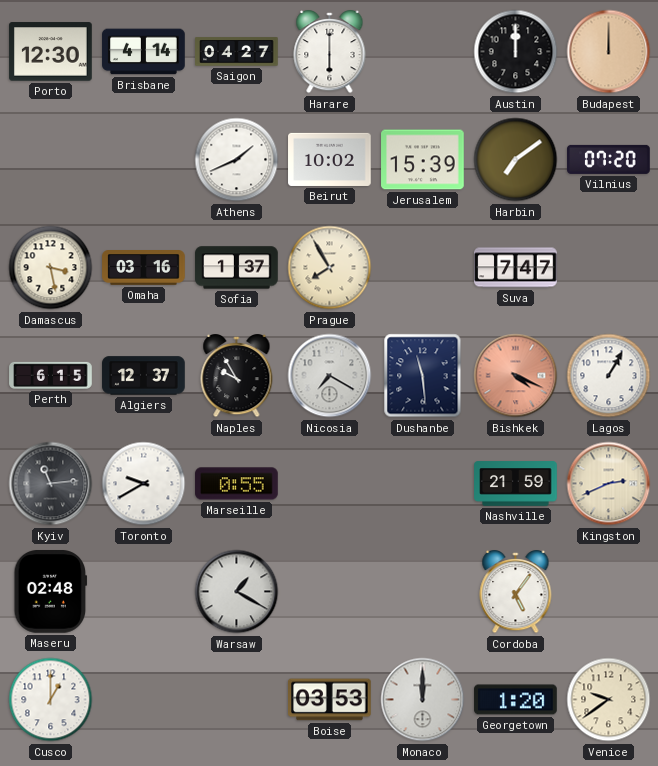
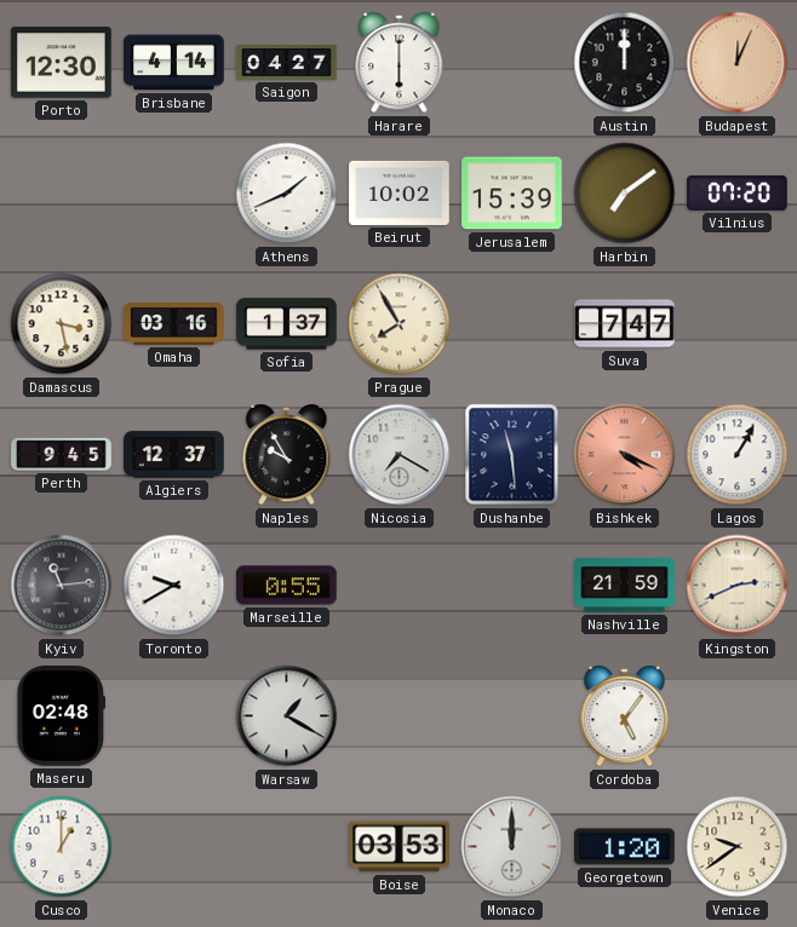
Budapest: 12:00 -> 12:04
Perth: 6:15 -> 9:45
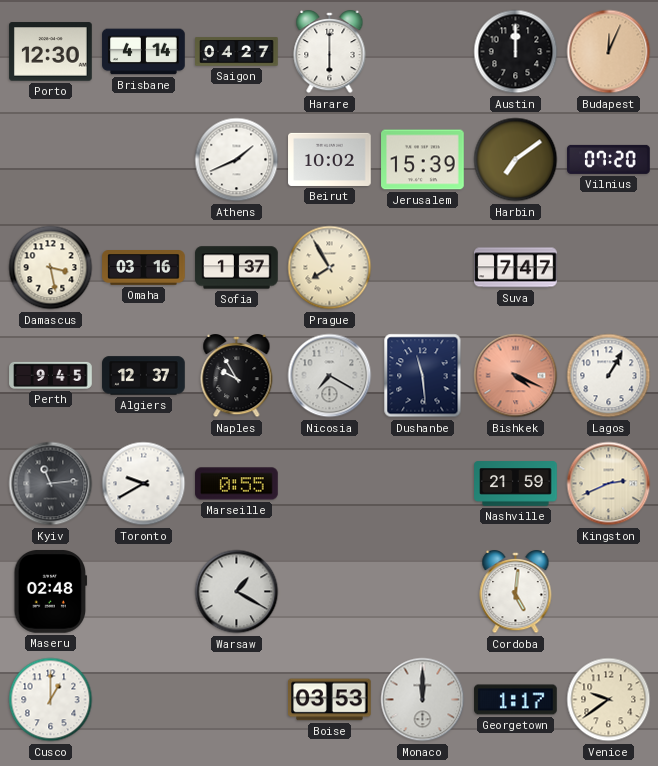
Cordoba: 5:06 -> 5:01
Georgetown: 1:20 -> 1:17
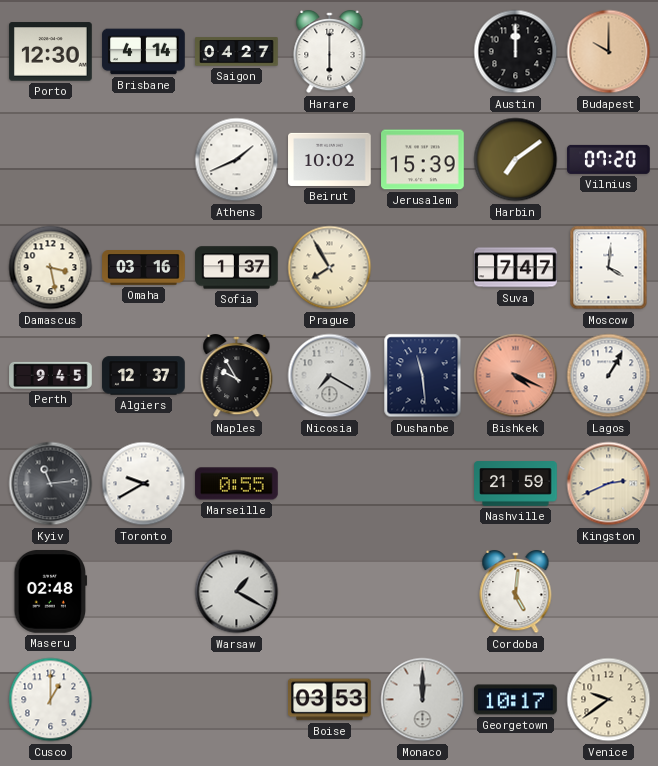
Budapest: 12:04 -> 10:00
Moscow: none -> 4:01
Georgetown: 1:17 -> 10:17
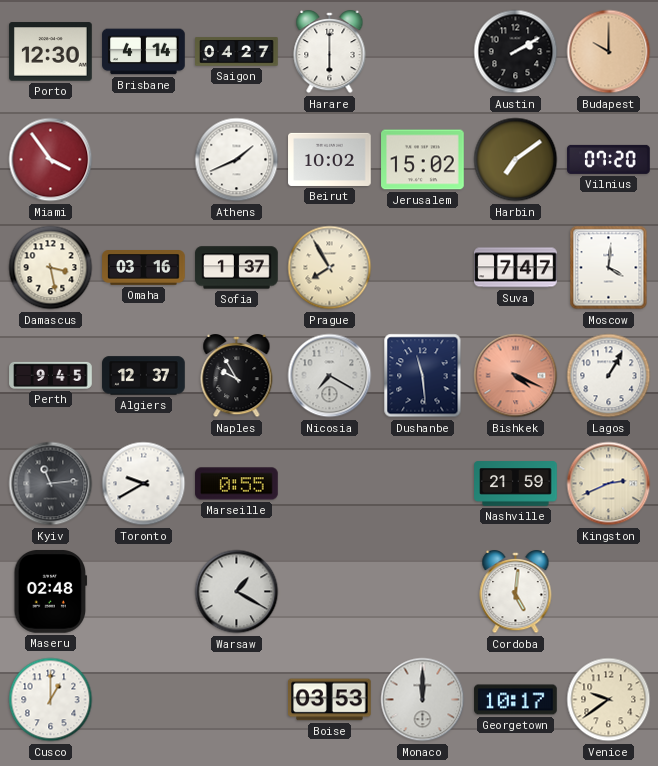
Austin: 12:00 -> 2:10
Miami: none -> 3:54
Jerusalem: 15:39 -> 15:02
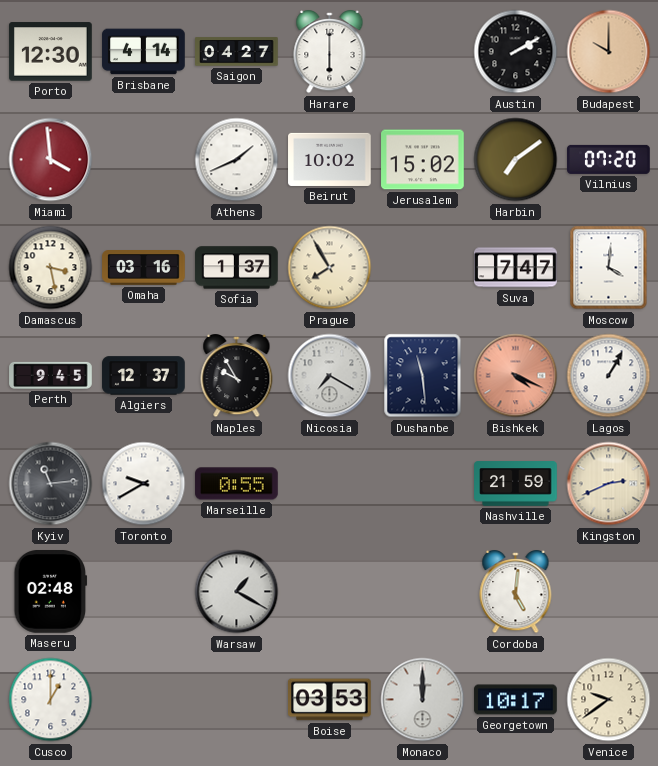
Miami: 3:54 -> 3:59
